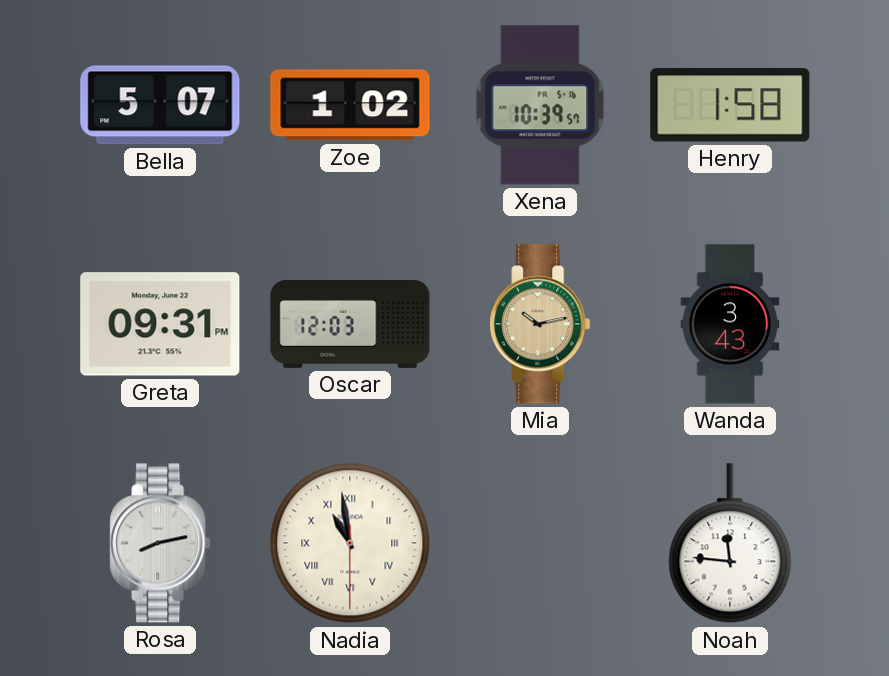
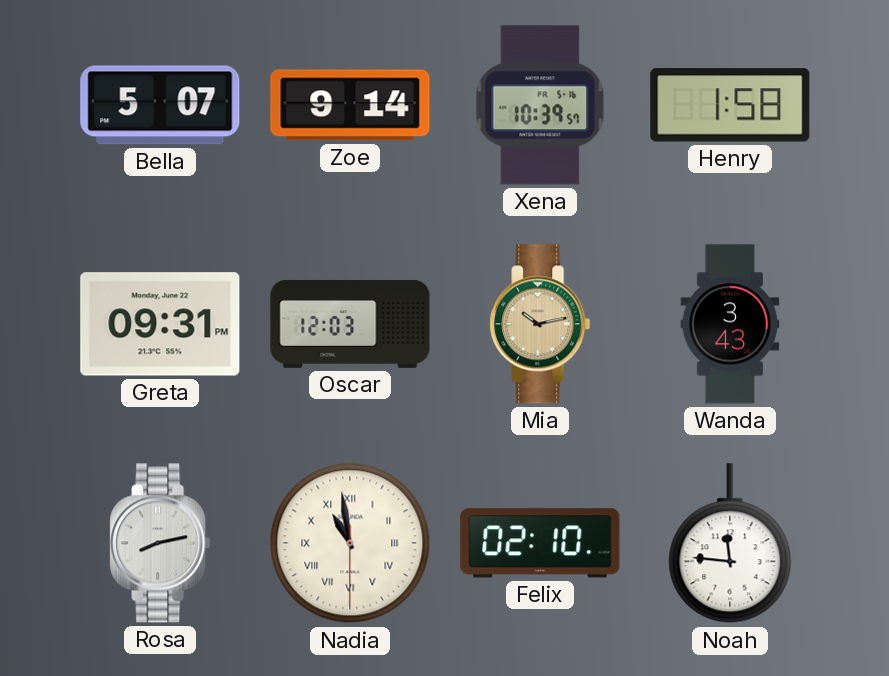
Zoe: 1:02 -> 9:14
Felix: none -> 02:10
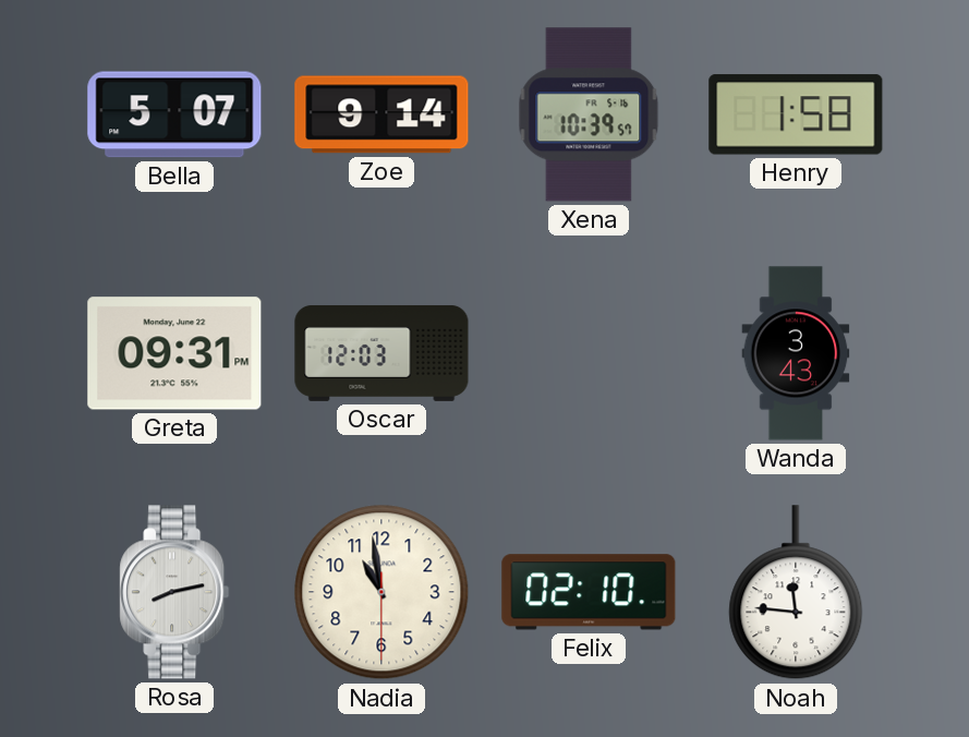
Mia: 10:13 -> none
Nadia numerals: Roman -> Arabic
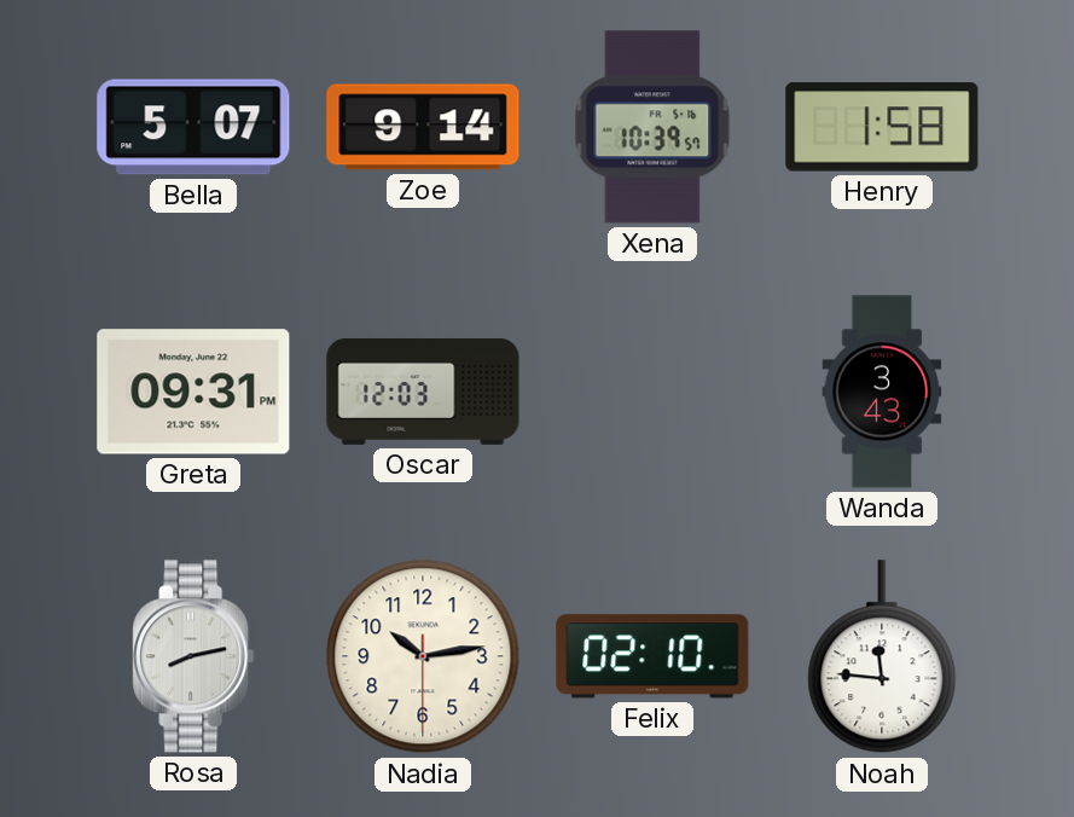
Nadia: 10:58 -> 10:13
